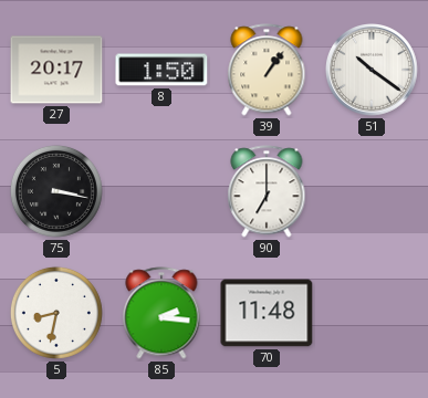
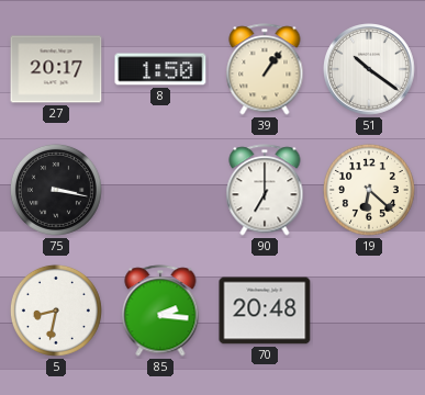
19: none -> 6:22
70: 11:48 -> 20:48
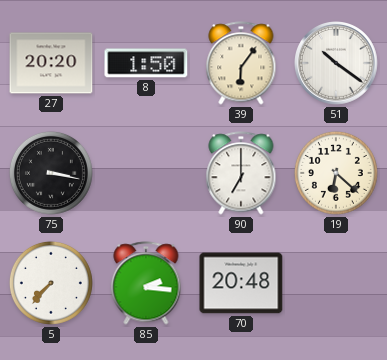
27: 20:17 -> 20:20
39: 1:06 -> 6:06
5: 8:32 -> 7:37
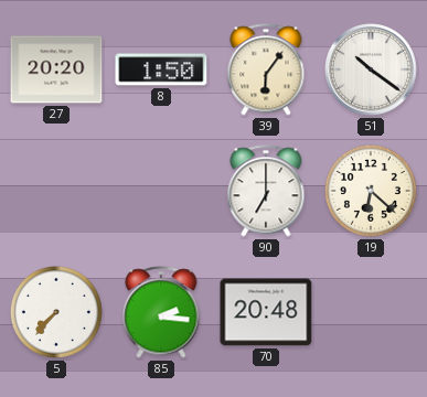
75: 3:17 -> none
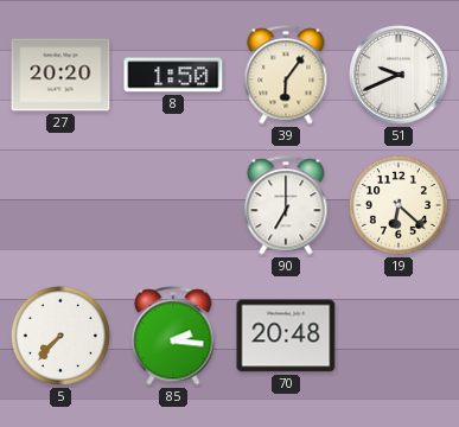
51: 10:21 -> 9:41
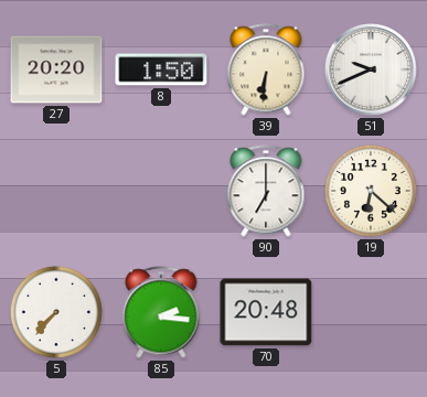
39: 6:06 -> 6:31
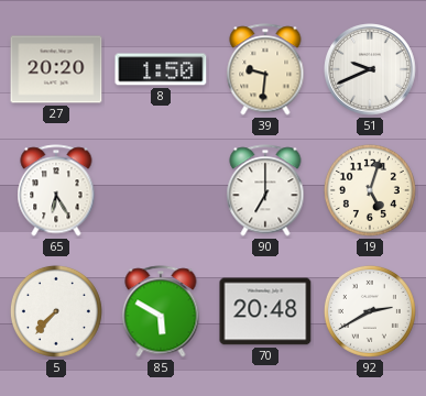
39: 6:31 -> 9:31
65: none -> 6:25
19: 6:22 -> 5:03
85: 2:16 -> 5:50
92: none -> 2:40
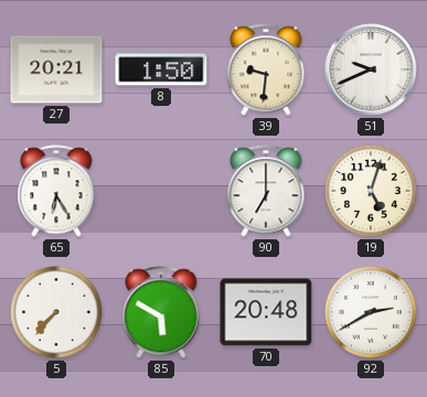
27: 20:20 -> 20:21
